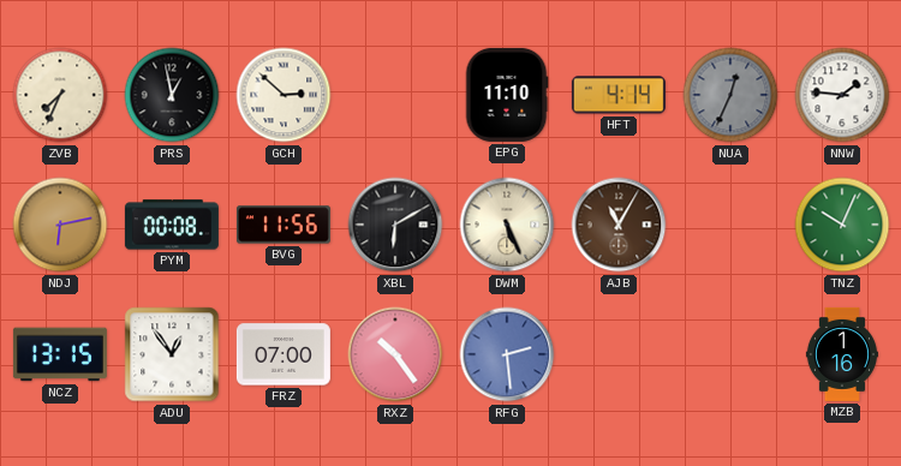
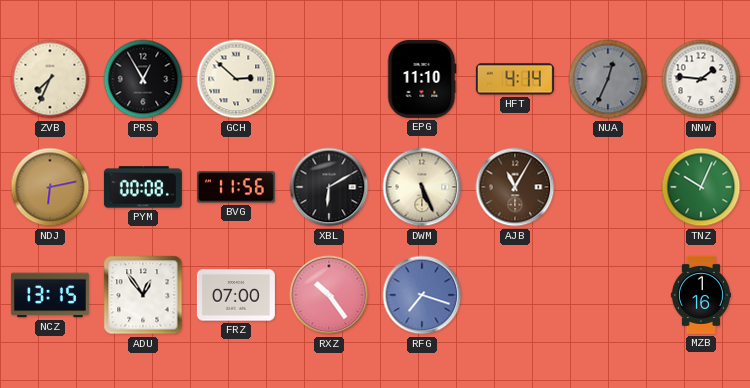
PRS: 12:58 -> 12:55
RFG: 2:29 -> 7:18
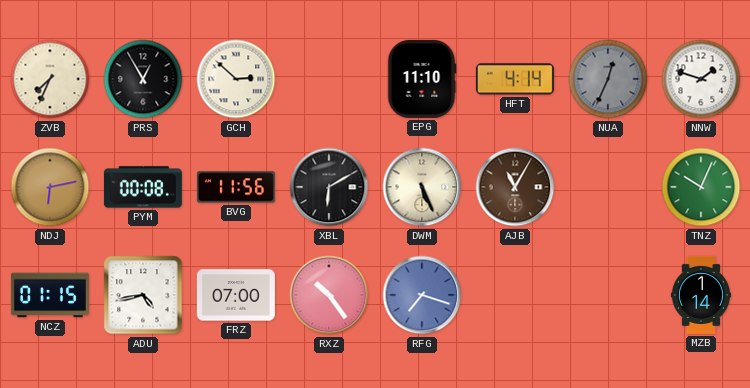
NNW: 1:46 -> 1:48
NCZ: 13:15 -> 01:15
ADU: 12:54 -> 4:43
MZB: 1:16 -> 1:14
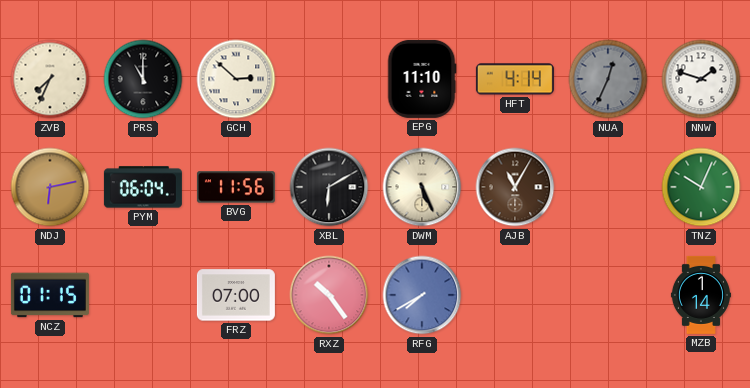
PRS: 12:55 -> 11:00
PYM: 00:08 -> 06:04
ADU: 4:43 -> none
RFG: 7:18 -> 7:40
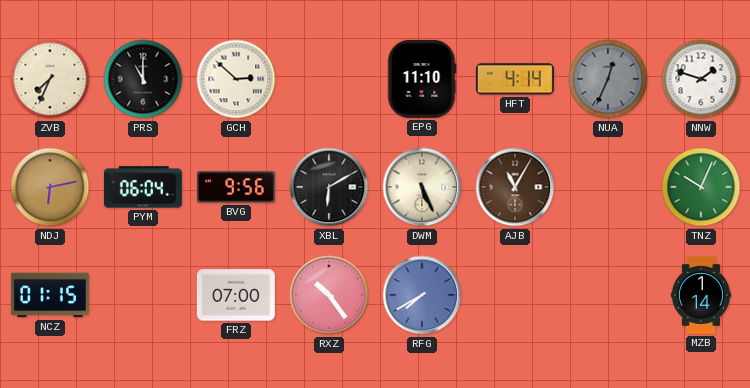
BVG: 11:56 -> 9:56
